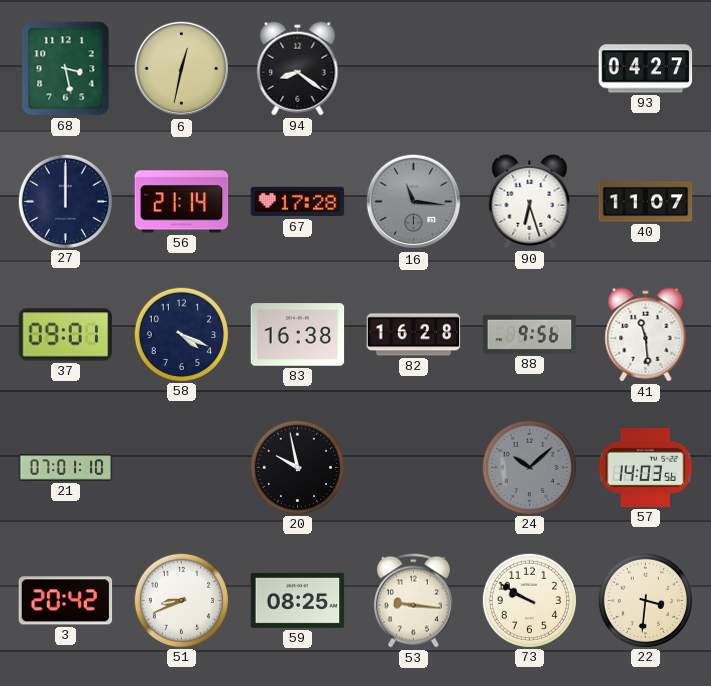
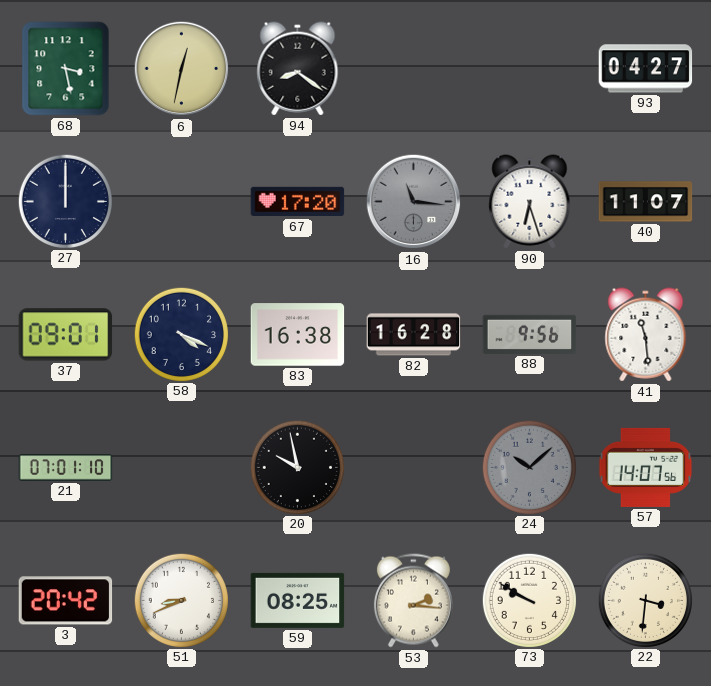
56: 21:14 -> none
67: 17:28 -> 17:20
57: 14:03 -> 14:07
53: 9:16 -> 2:16
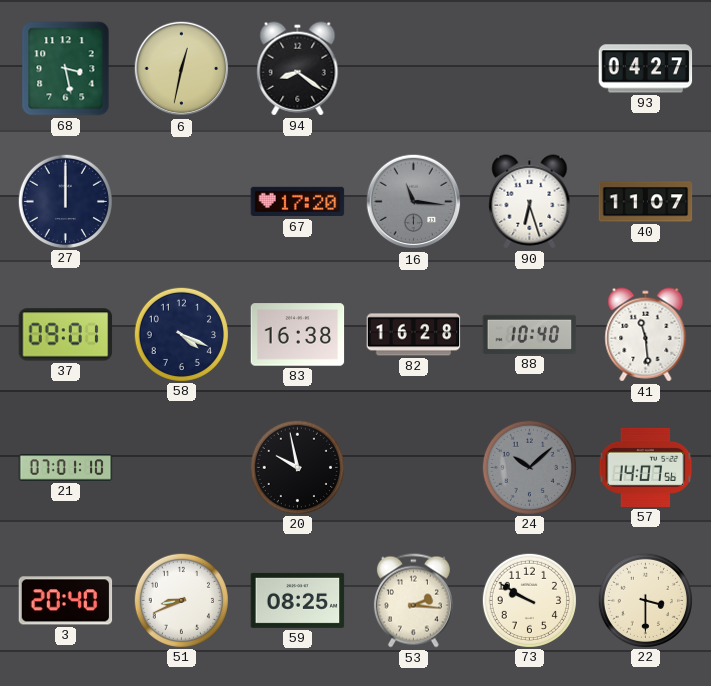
88: 9:56 -> 10:40
3: 20:42 -> 20:40
22: 3:31 -> 3:30
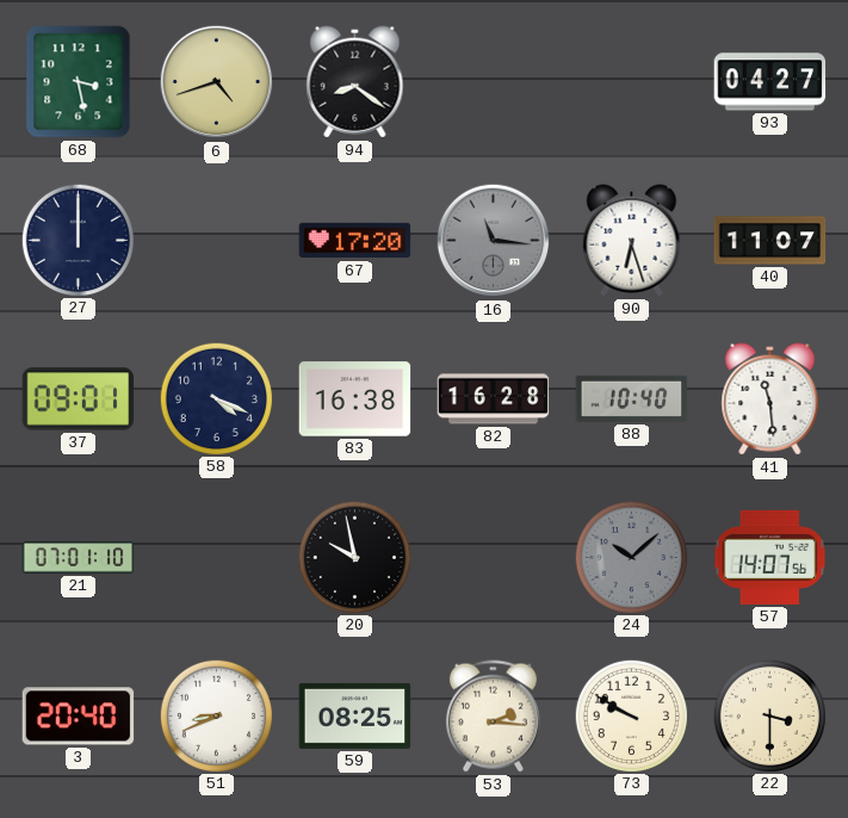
6: 12:32 -> 4:42
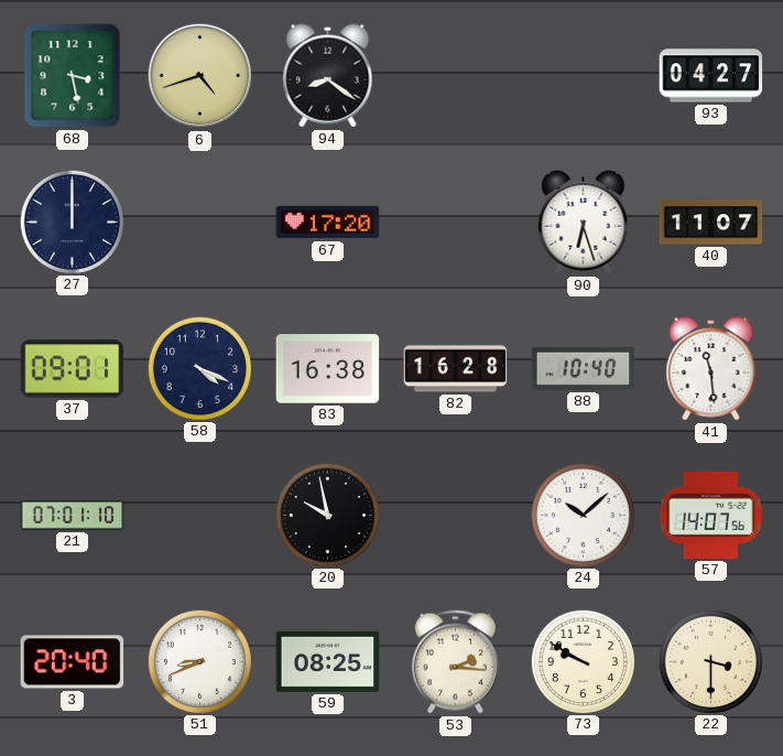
16: 11:16 -> none
24 dial: grey -> white
